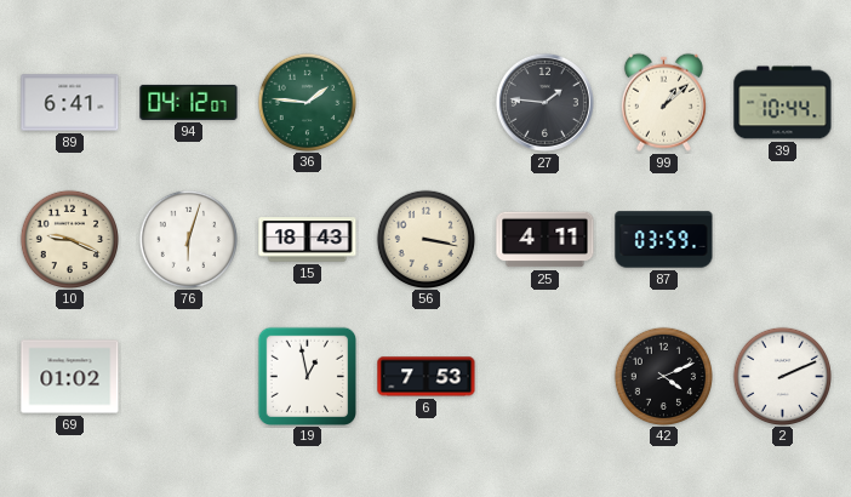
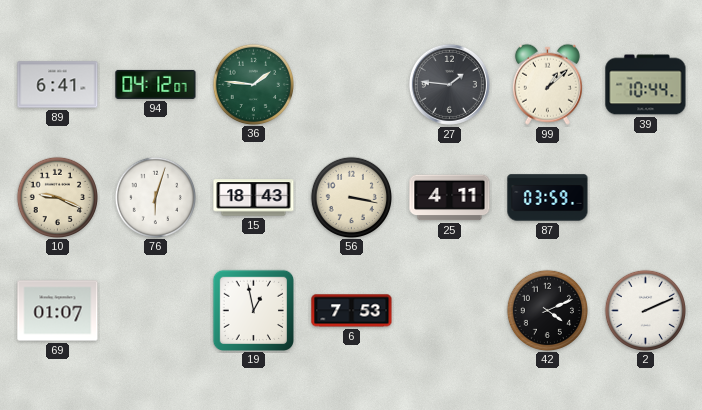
69: 01:02 -> 01:07
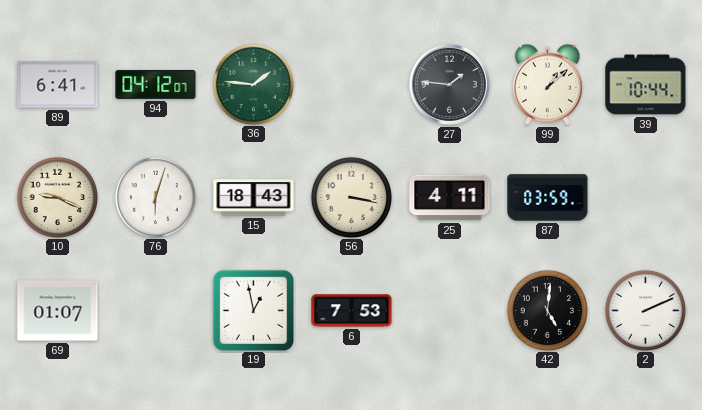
42: 4:11 -> 5:01
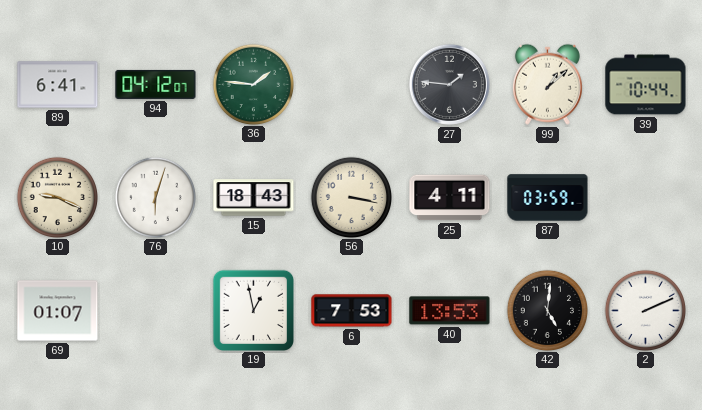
40: none -> 13:53
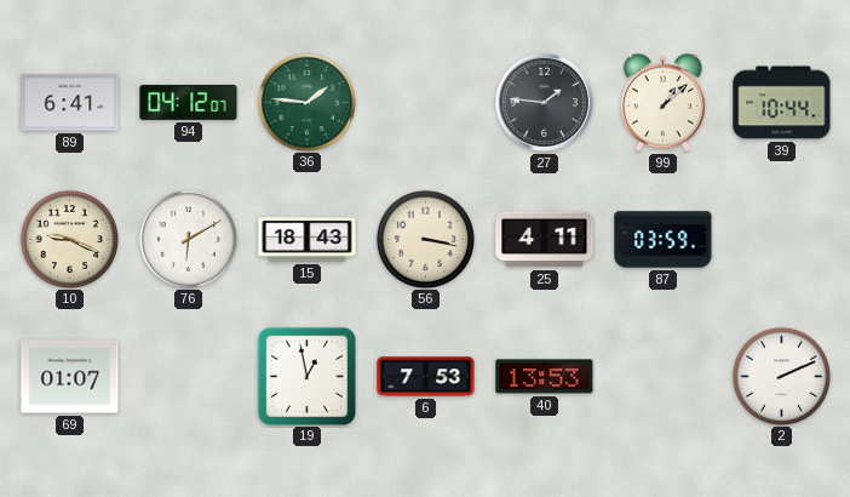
76: 6:03 -> 6:10
42: 5:01 -> none
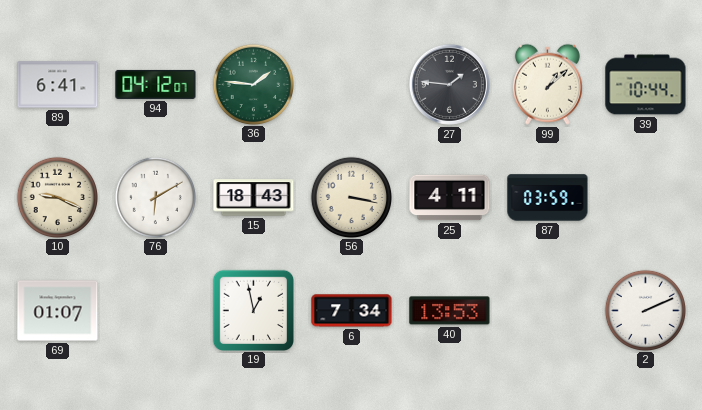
6: 7:53 -> 7:34
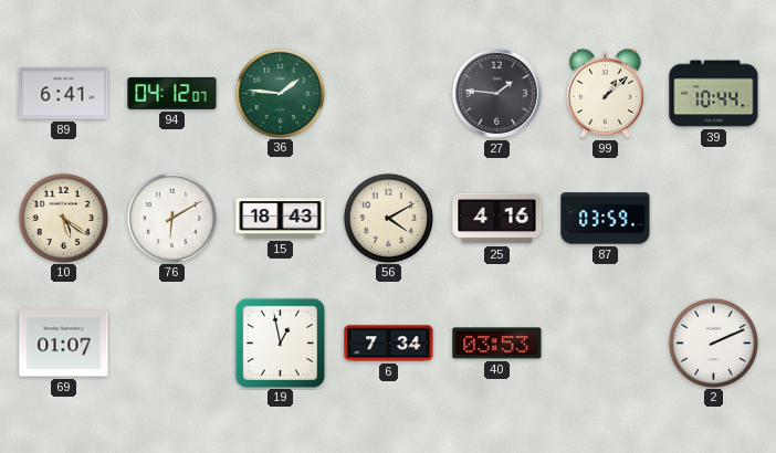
10: 9:19 -> 5:21
56: 3:17 -> 4:10
25: 4:11 -> 4:16
40: 13:53 -> 03:53
